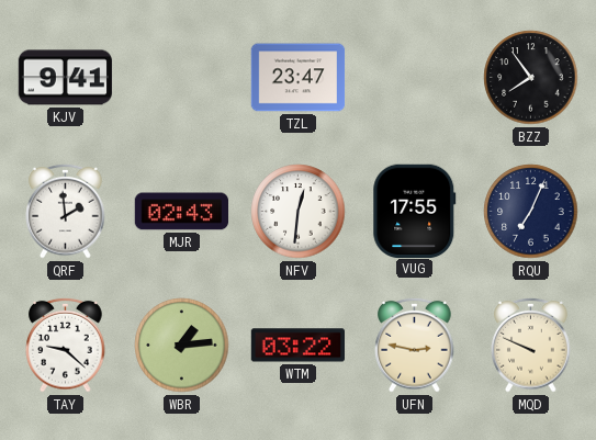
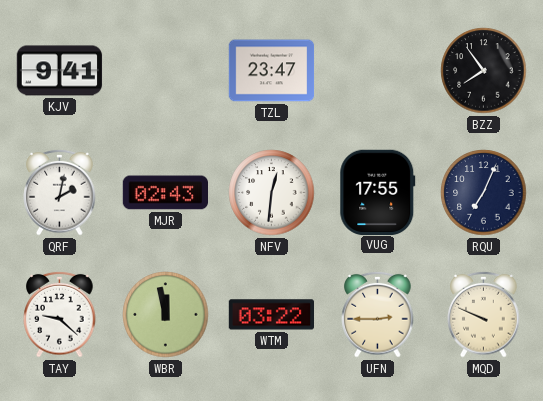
QRF: 1:59 -> 2:02
WBR: 1:14 -> 11:58
UFN: 2:47 -> 2:45
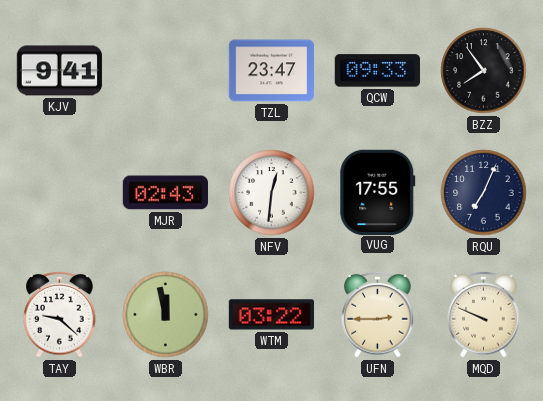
QCW: none -> 09:33
QRF: 2:02 -> none
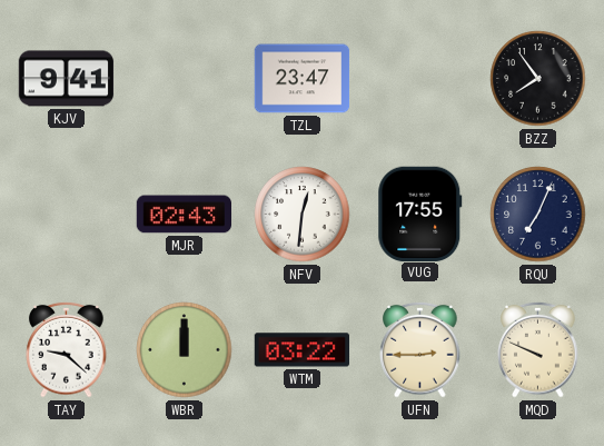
QCW: 09:33 -> none
WBR: 11:58 -> 12:00
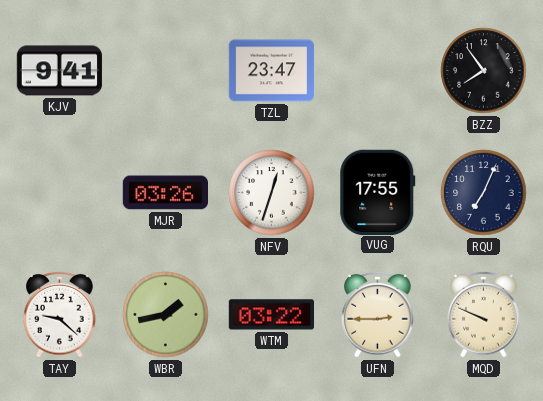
MJR: 02:43 -> 03:26
NFV: 12:31 -> 12:33
WBR: 12:00 -> 1:43
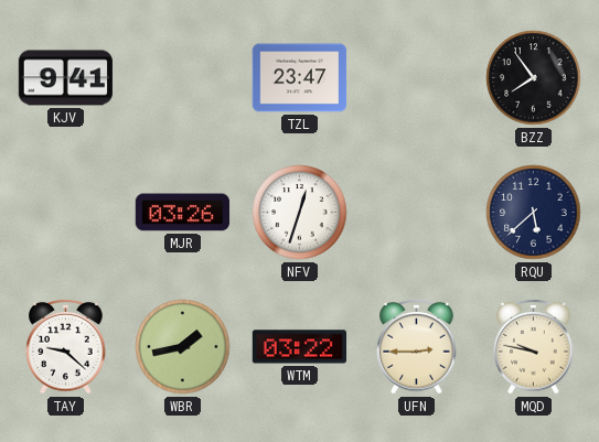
VUG: 17:55 -> none
RQU: 7:04 -> 5:38
MQD: 9:49 -> 9:47
